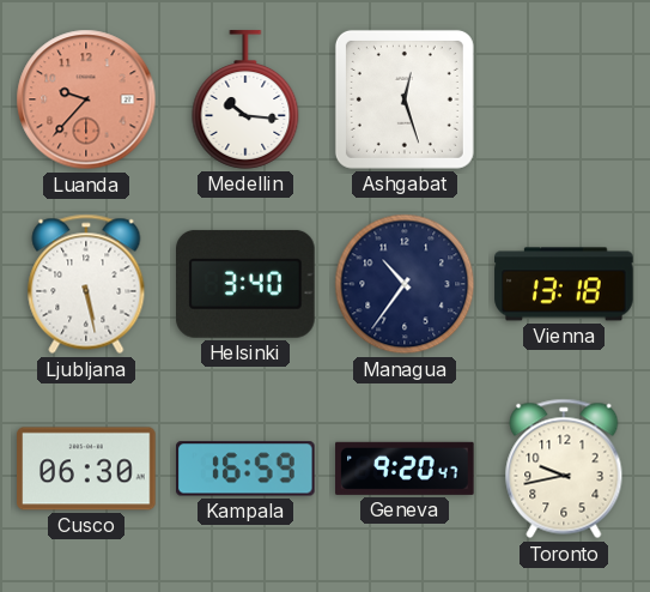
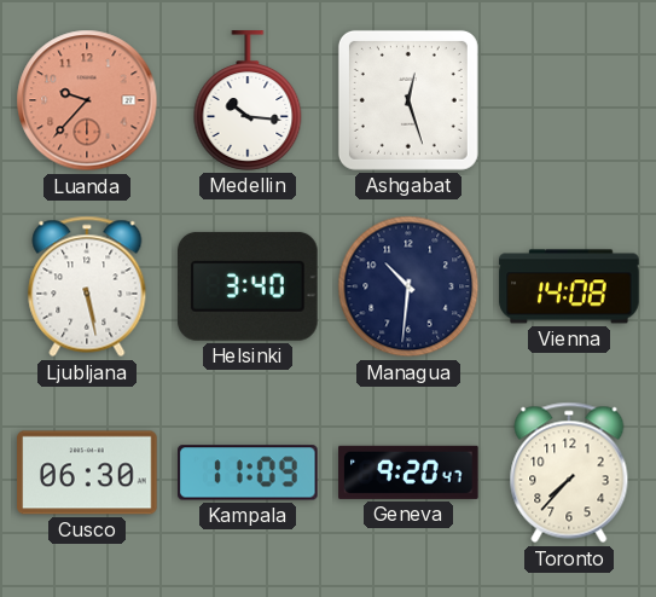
Managua: 10:36 -> 10:31
Vienna: 13:18 -> 14:08
Kampala: 16:59 -> 11:09
Toronto: 9:43 -> 7:37
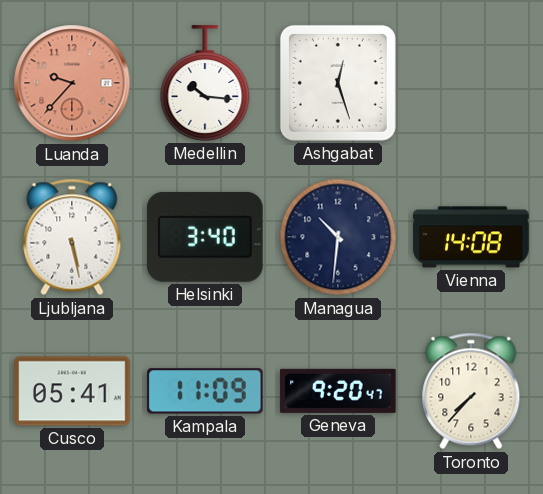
Cusco: 06:30 -> 05:41
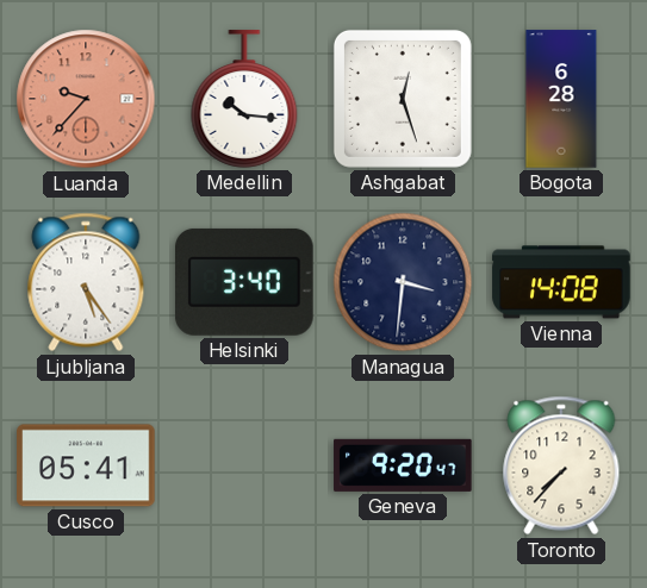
Bogota: none -> 6:28
Ljubljana: 5:28 -> 5:24
Managua: 10:31 -> 3:31
Kampala: 11:09 -> none
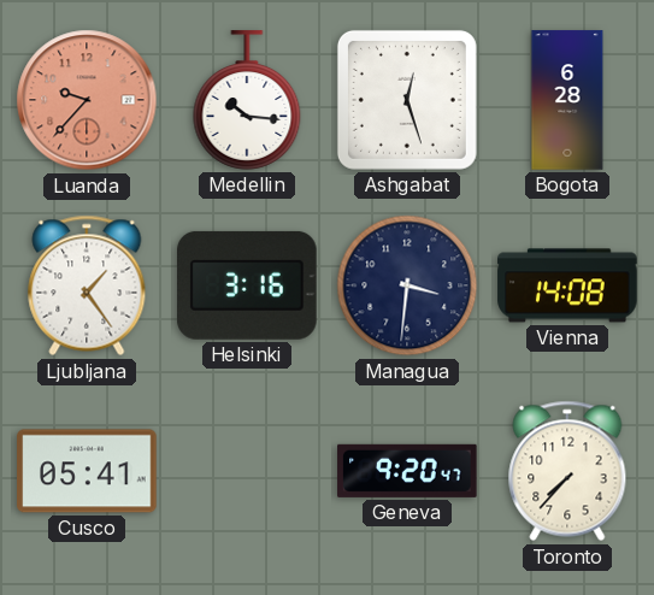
Ljubljana: 5:24 -> 1:24
Helsinki: 3:40 -> 3:16
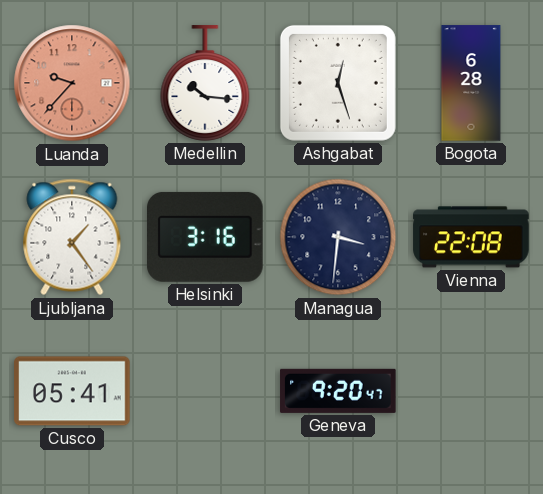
Vienna: 14:08 -> 22:08
Toronto: 7:37 -> none
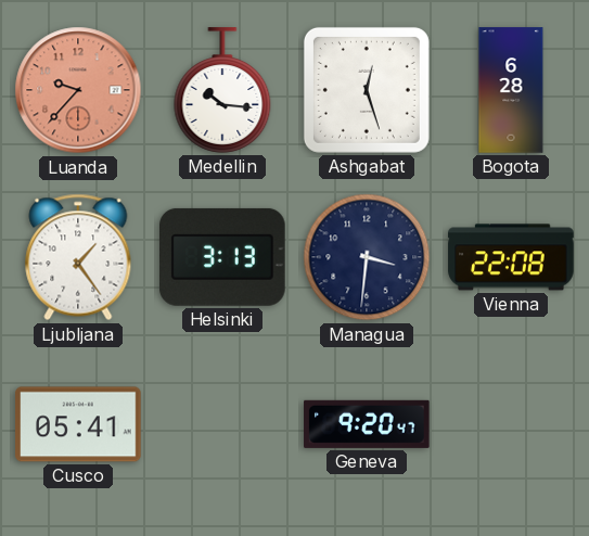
Helsinki: 3:16 -> 3:13
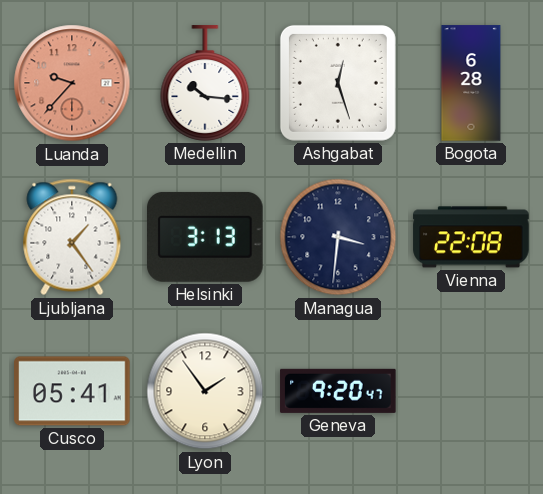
Lyon: none -> 1:54
